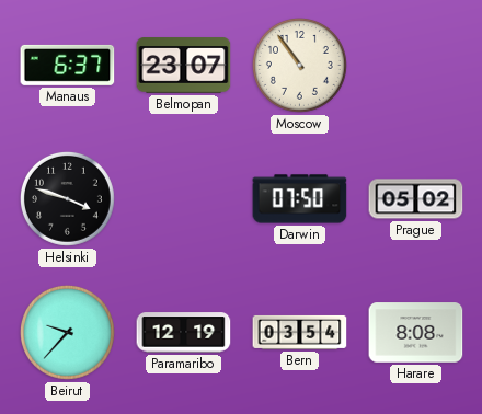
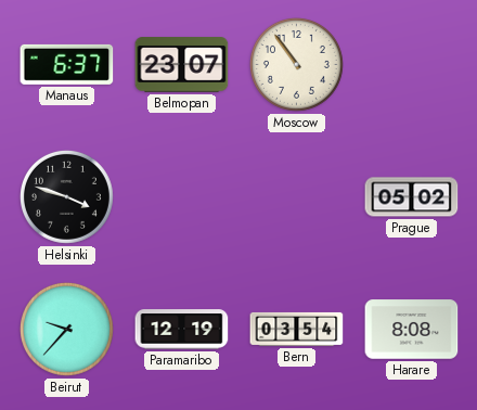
Darwin: 07:50 -> none
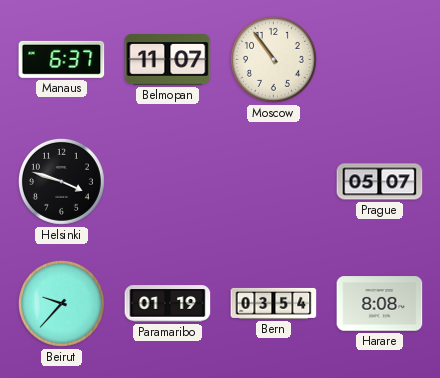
Belmopan: 23:07 -> 11:07
Prague: 05:02 -> 05:07
Paramaribo: 12:19 -> 01:19
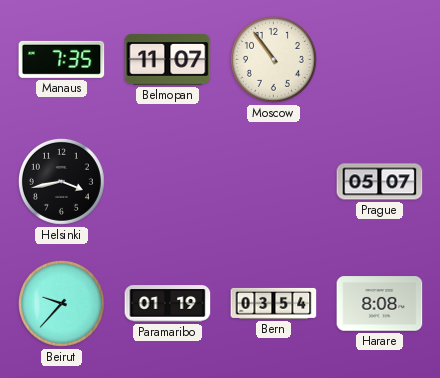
Manaus: 6:37 -> 7:35
Helsinki: 3:48 -> 3:43
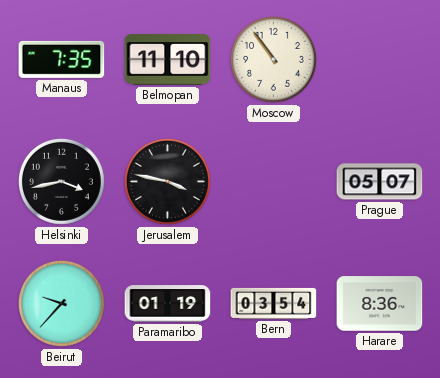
Belmopan: 11:07 -> 11:10
Jerusalem: none -> 3:47
Harare: 8:08 -> 8:36
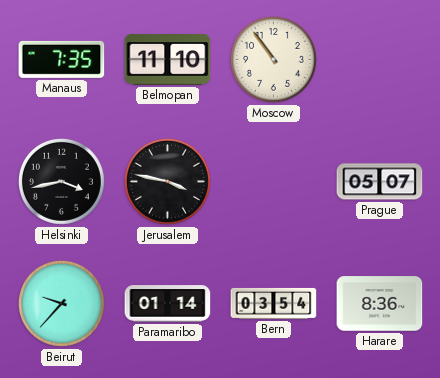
Paramaribo: 01:19 -> 01:14
